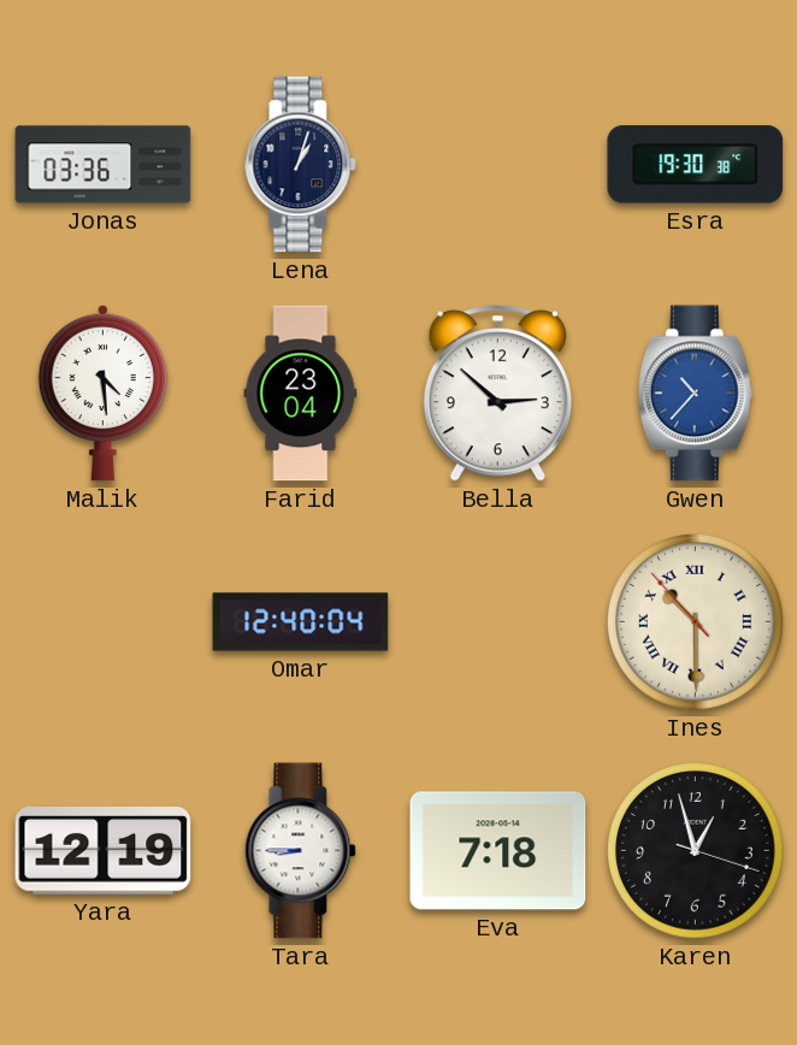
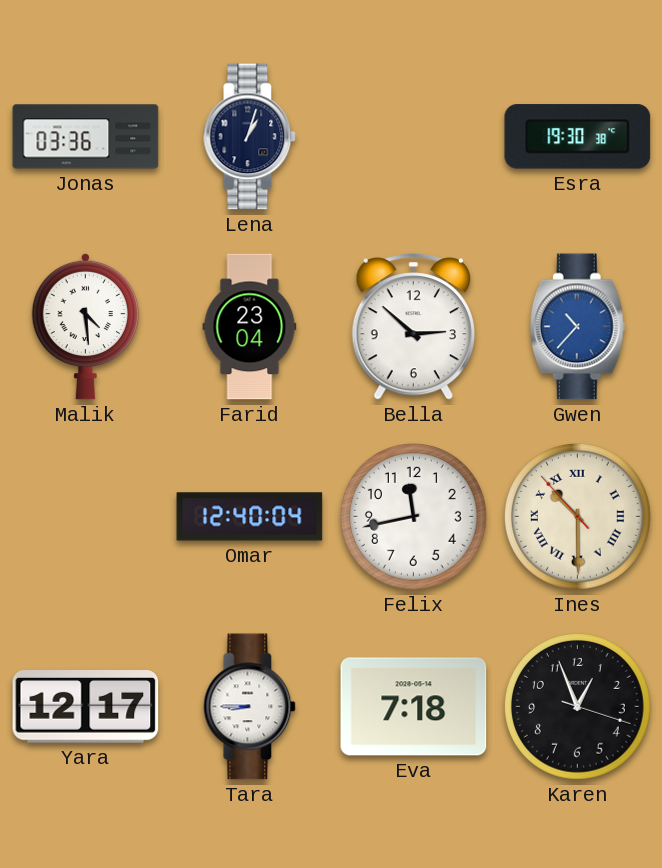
Felix: none -> 11:43
Yara: 12:19 -> 12:17
Karen: 12:57 -> 12:56
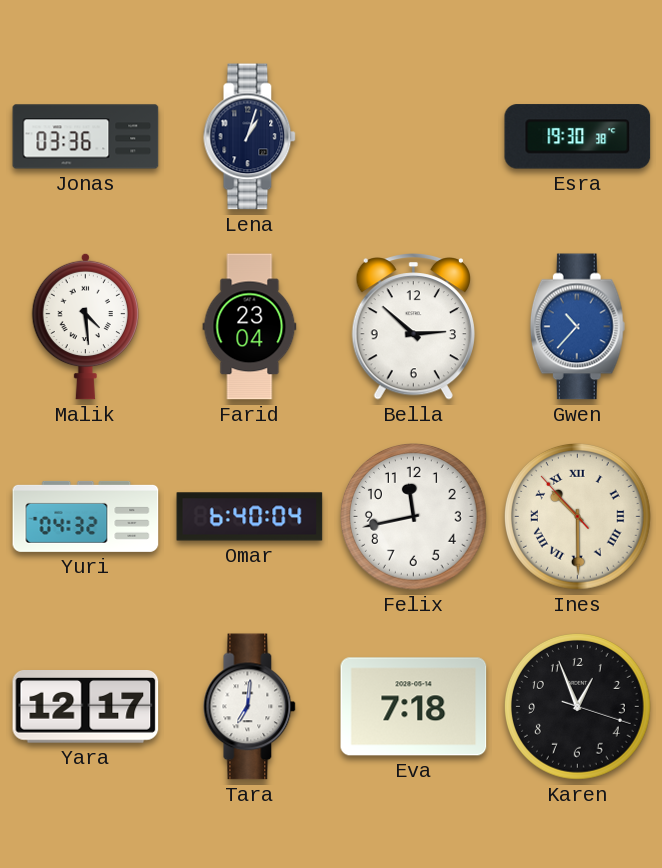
Yuri: none -> 04:32
Omar: 12:40 -> 6:40
Tara: 8:45 -> 7:01
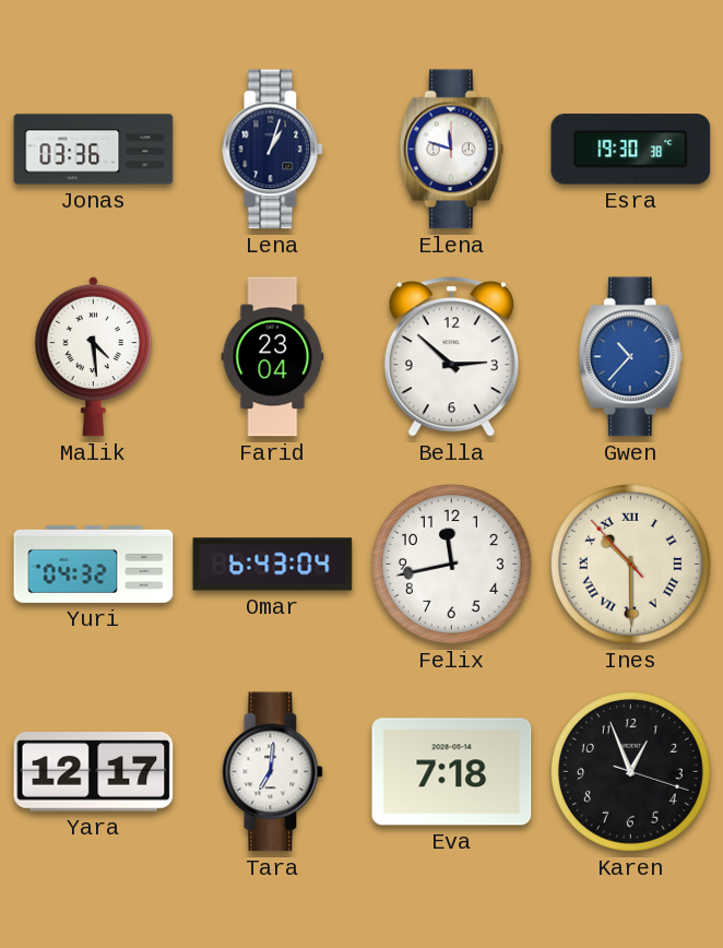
Elena: none -> 11:48
Omar: 6:40 -> 6:43
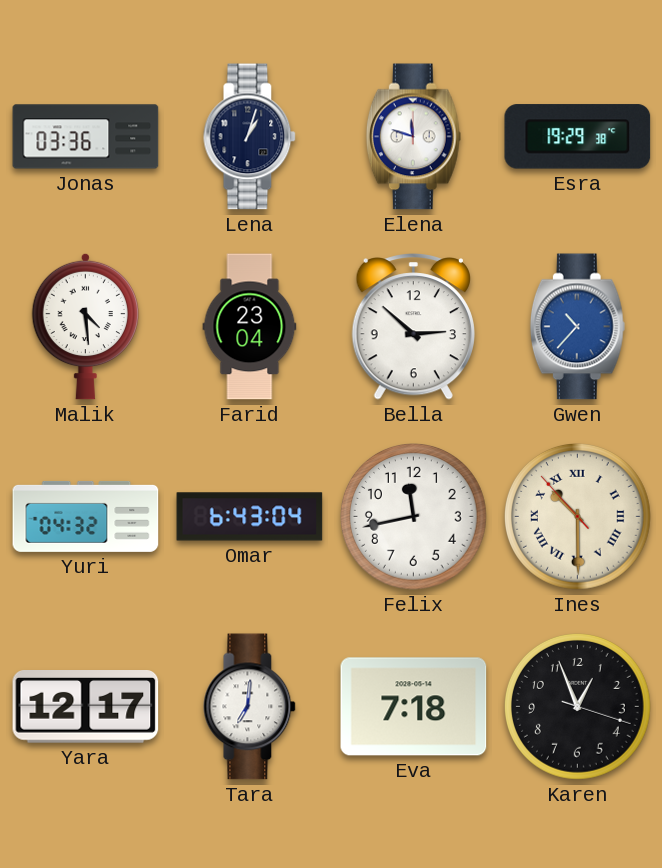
Esra: 19:30 -> 19:29
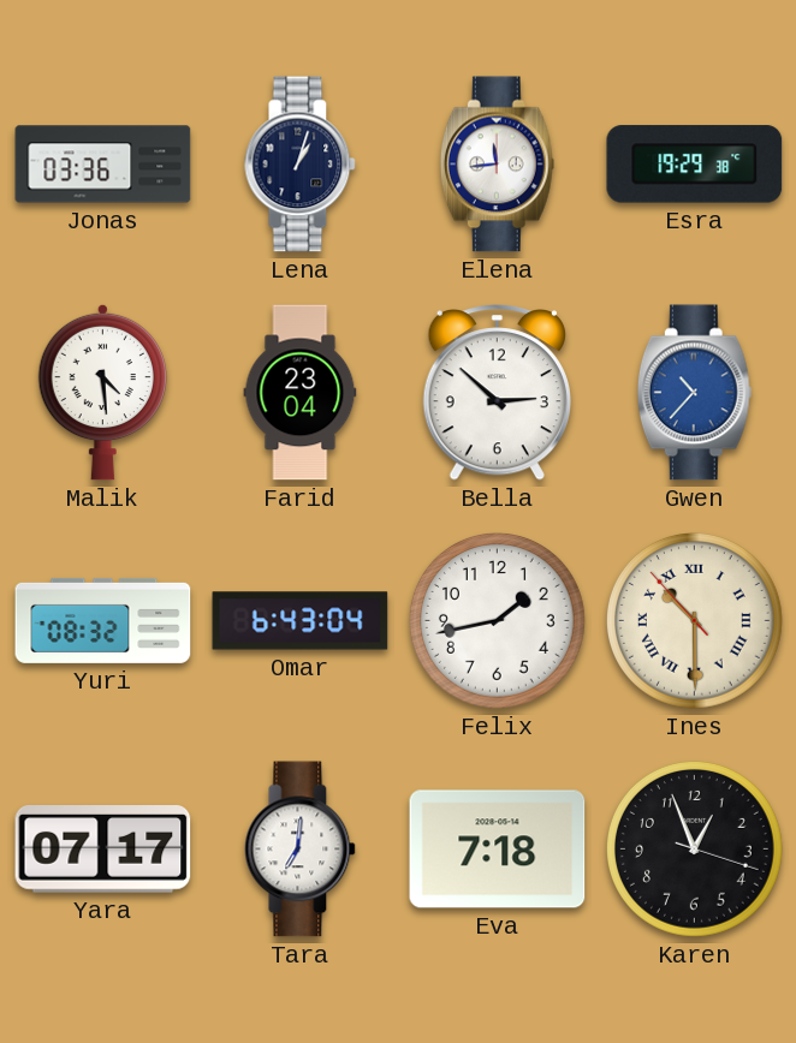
Elena: 11:48 -> 11:44
Yuri: 04:32 -> 08:32
Felix: 11:43 -> 1:43
Yara: 12:17 -> 07:17
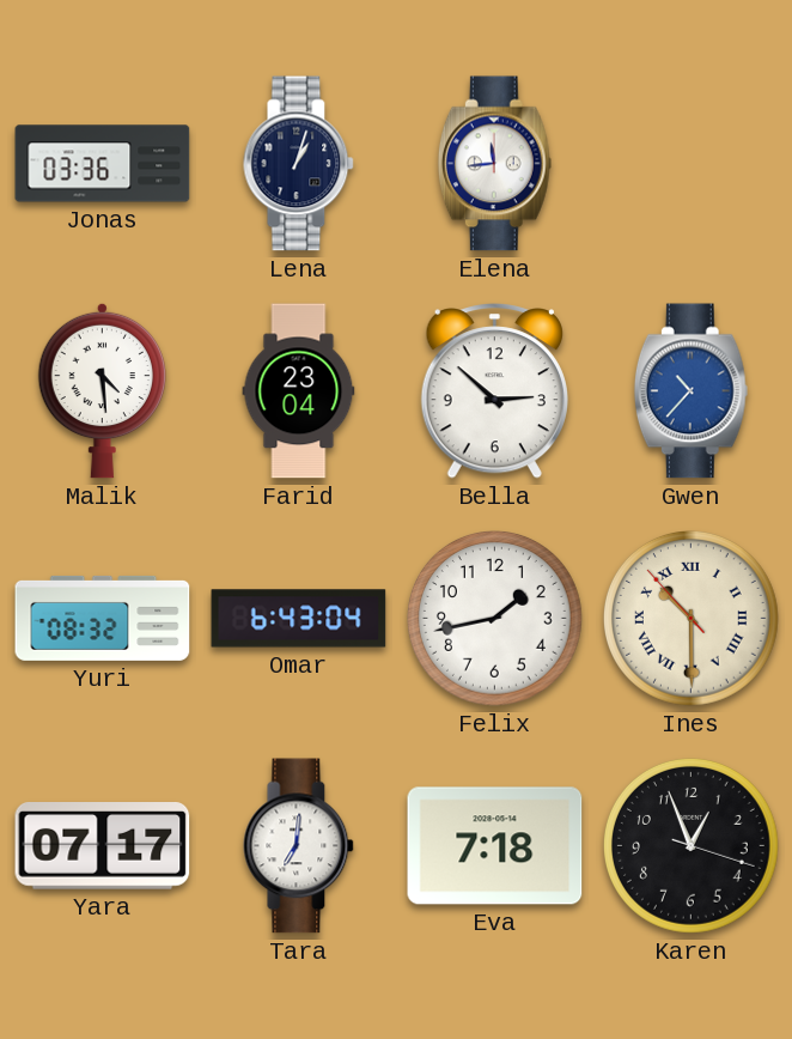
Esra: 19:29 -> none
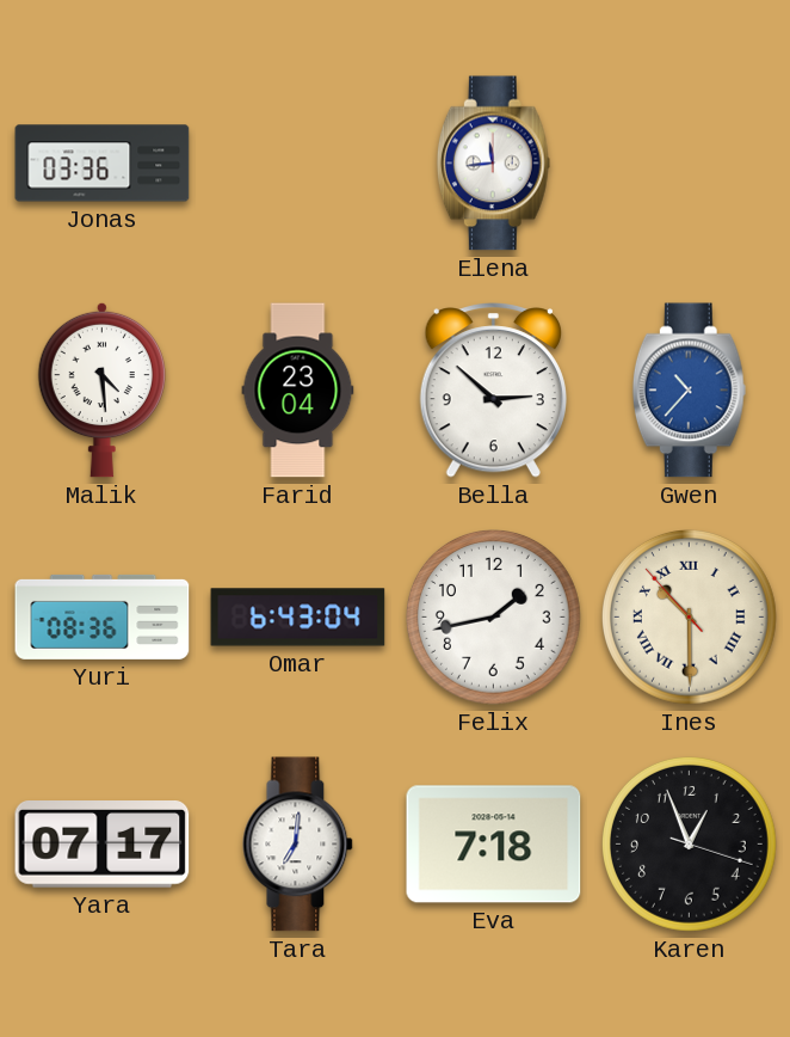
Lena: 1:03 -> none
Yuri: 08:32 -> 08:36
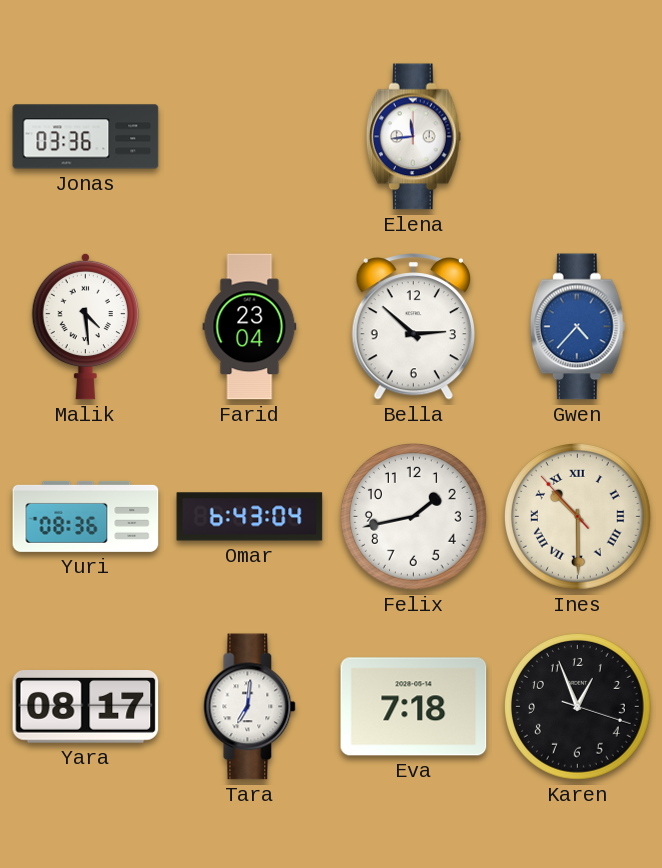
Gwen: 10:37 -> 4:37
Yara: 07:17 -> 08:17
